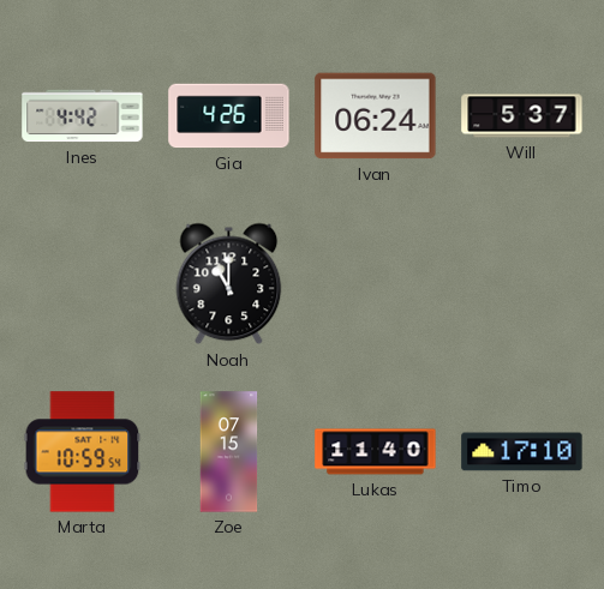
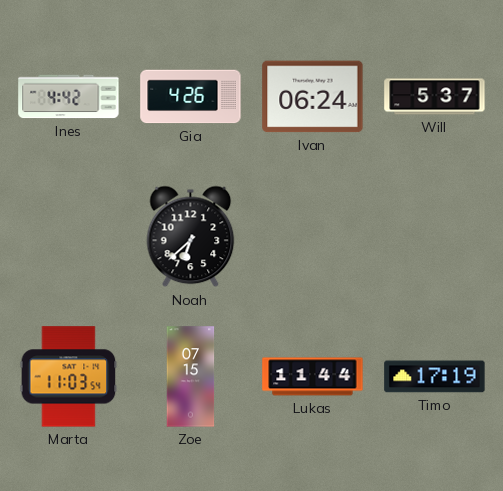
Noah: 11:00 -> 6:38
Marta: 10:59 -> 11:03
Lukas: 11:40 -> 11:44
Timo: 17:10 -> 17:19
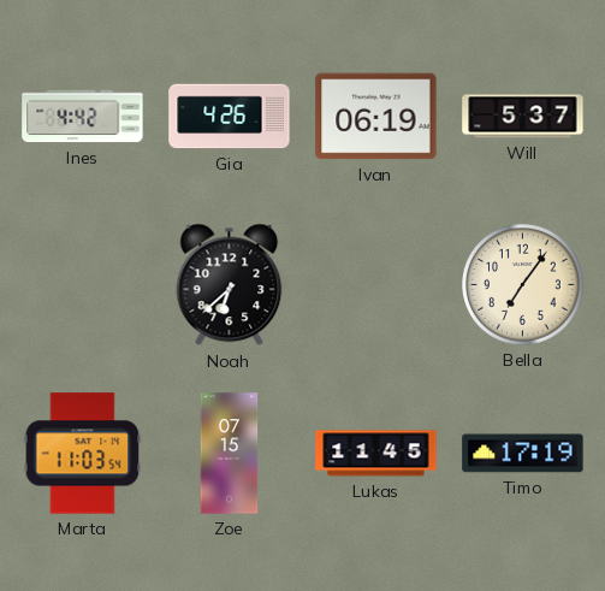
Ivan: 06:24 -> 06:19
Bella: none -> 7:06
Lukas: 11:44 -> 11:45
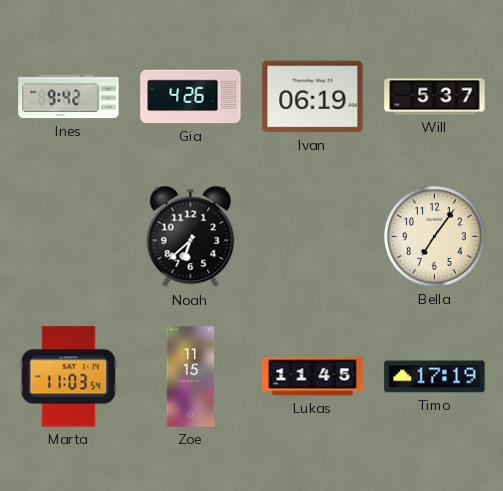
Ines: 4:42 -> 9:42
Zoe: 07:15 -> 11:15
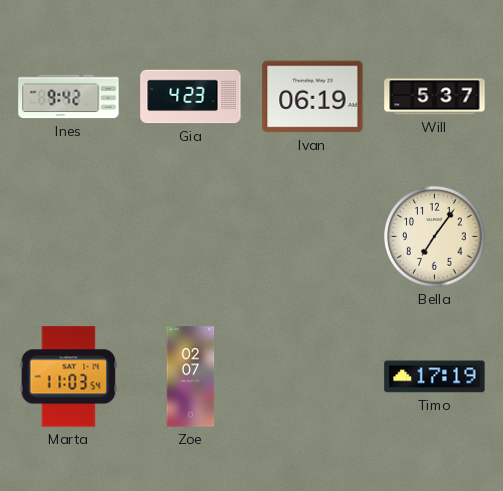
Gia: 4:26 -> 4:23
Noah: 6:38 -> none
Zoe: 11:15 -> 02:07
Lukas: 11:45 -> none
